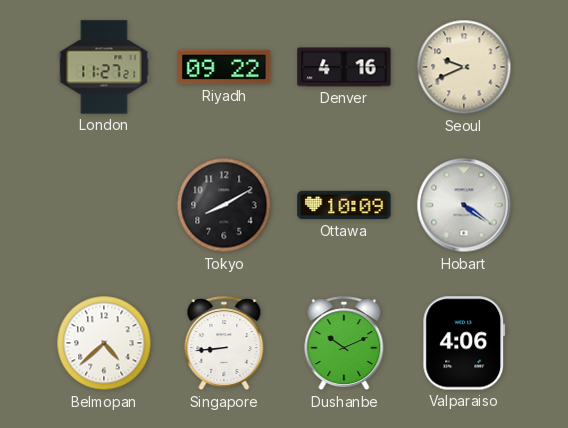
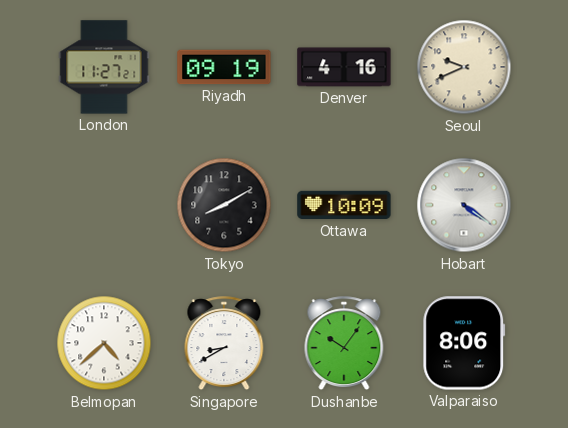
Riyadh: 09:22 -> 09:19
Singapore: 8:44 -> 8:40
Dushanbe: 10:11 -> 10:06
Valparaiso: 4:06 -> 8:06
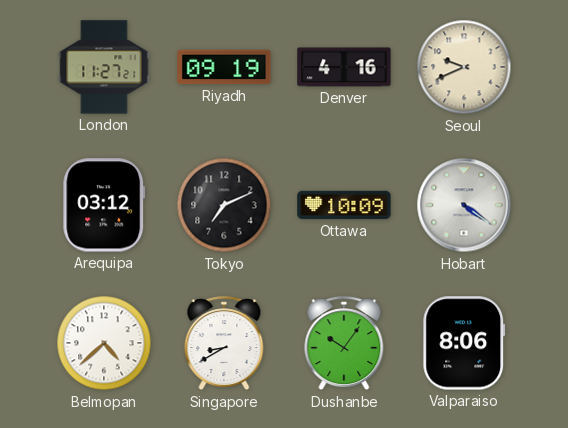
Arequipa: none -> 03:12
Tokyo: 8:10 -> 7:11
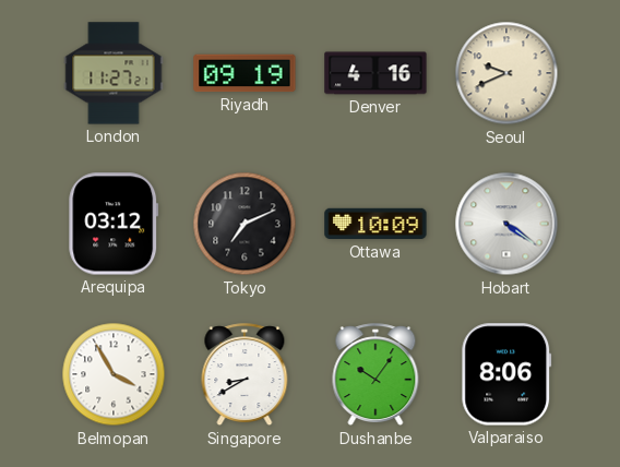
Belmopan: 4:38 -> 3:55
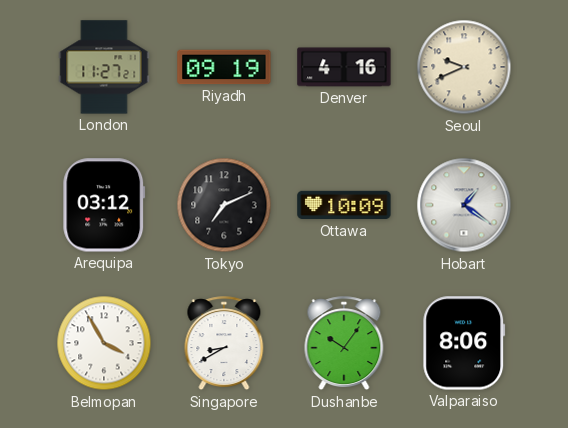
Hobart: 4:21 -> 1:21
